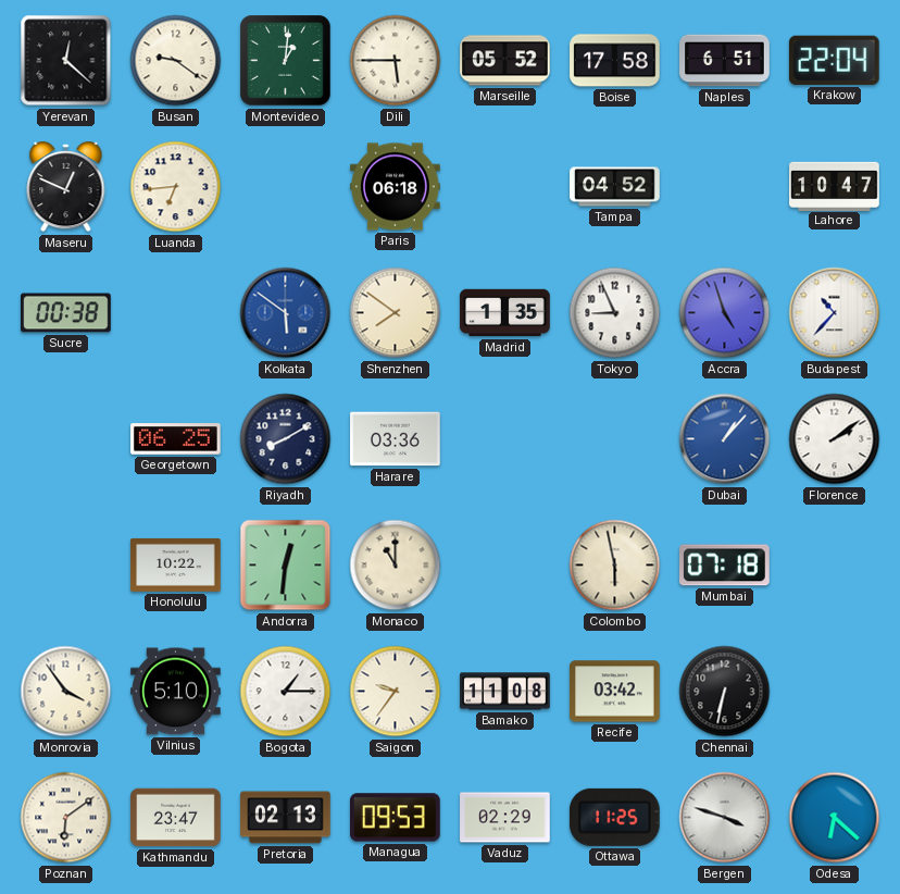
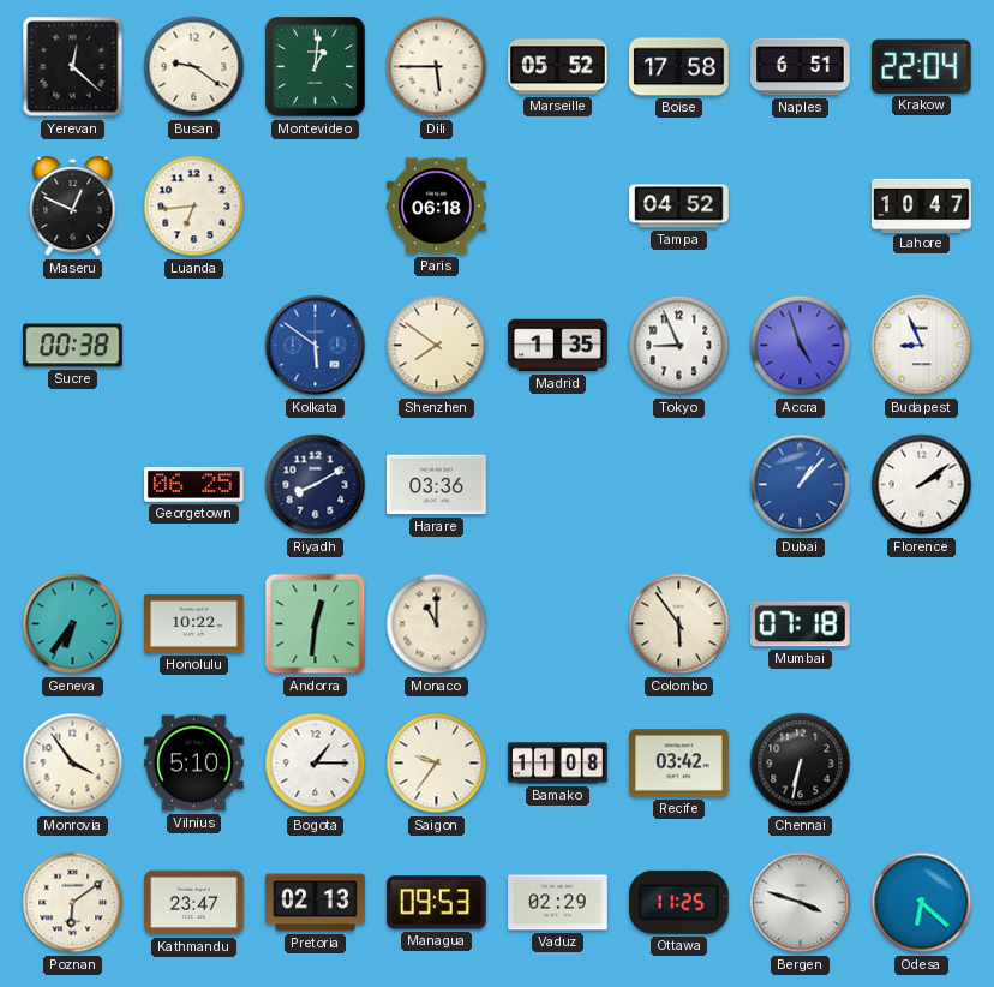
Budapest: 10:37 -> 8:56
Geneva: none -> 6:36
Colombo: 5:58 -> 5:54
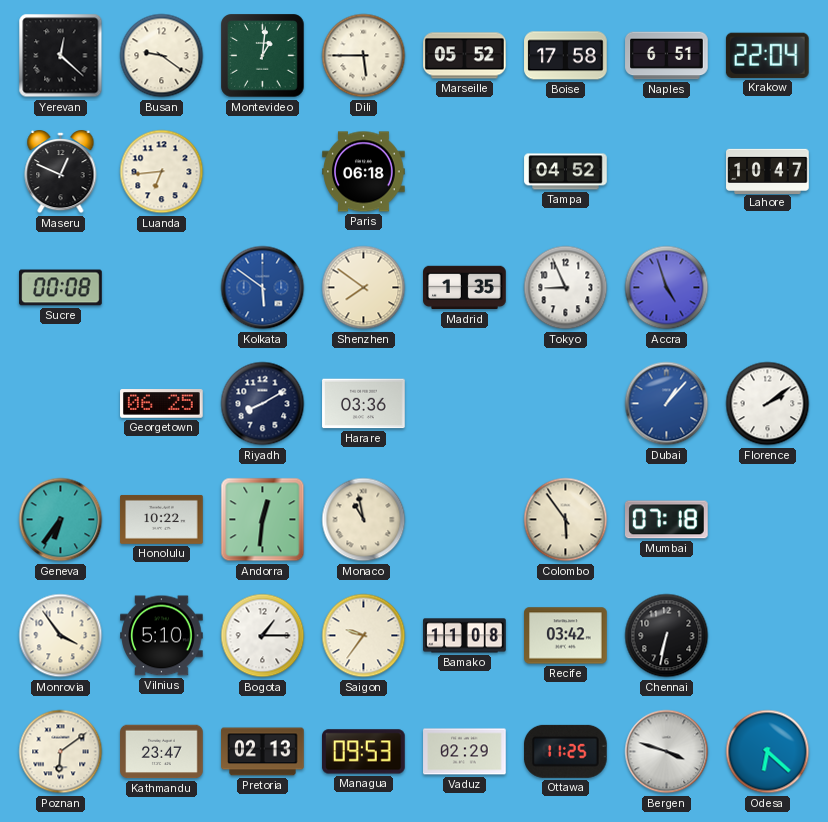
Sucre: 00:38 -> 00:08
Budapest: 8:56 -> none
Monaco: 11:00 -> 10:58
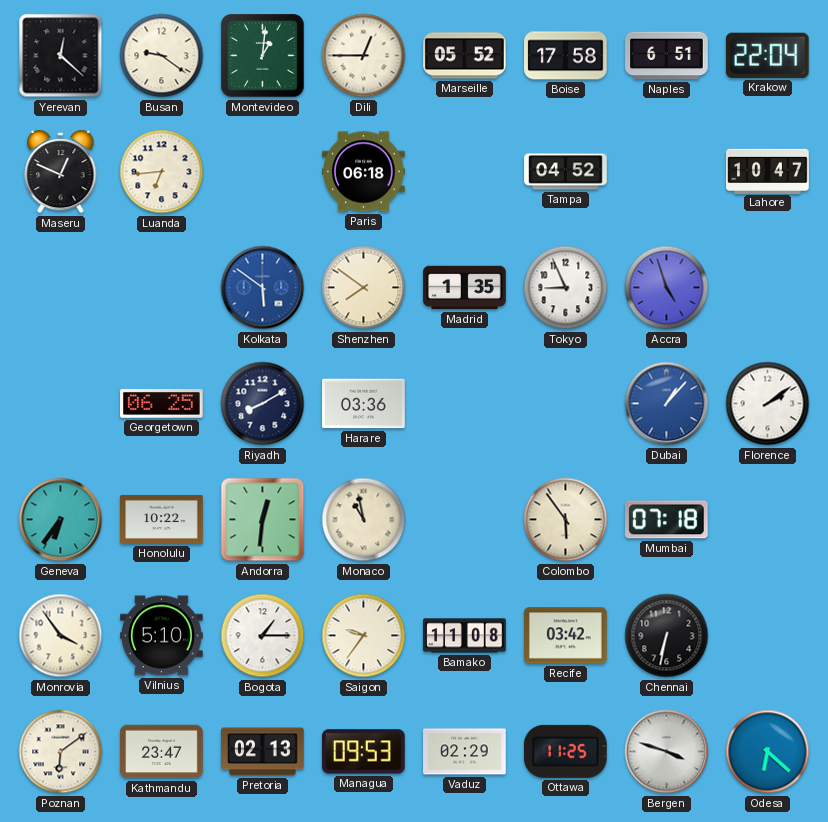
Dili: 5:45 -> 12:45
Sucre: 00:08 -> none
